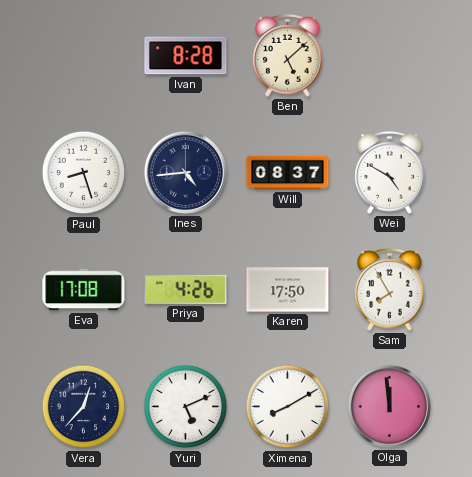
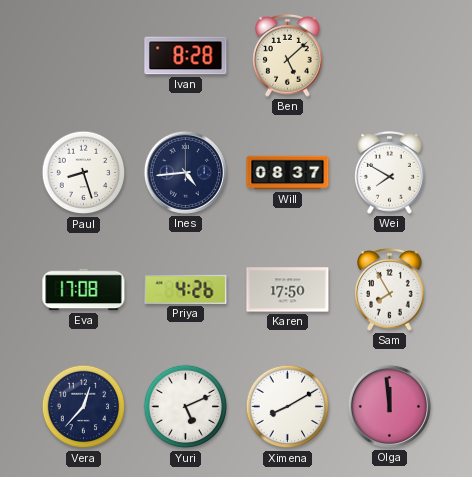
Wei: 4:50 -> 7:50
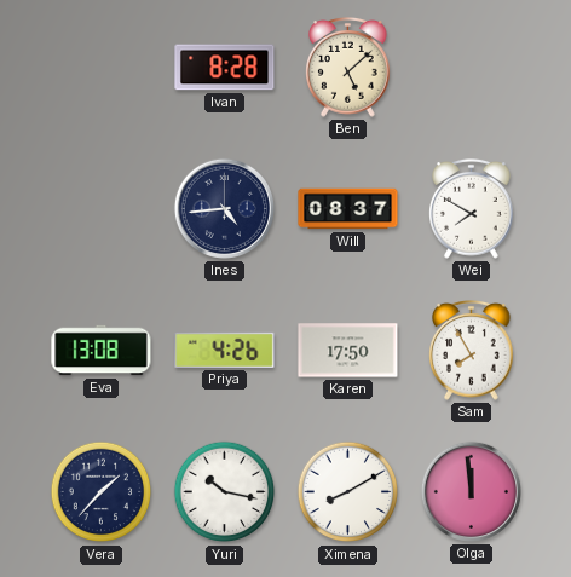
Paul: 8:27 -> none
Eva: 17:08 -> 13:08
Vera: 12:37 -> 1:37
Yuri: 5:11 -> 10:17
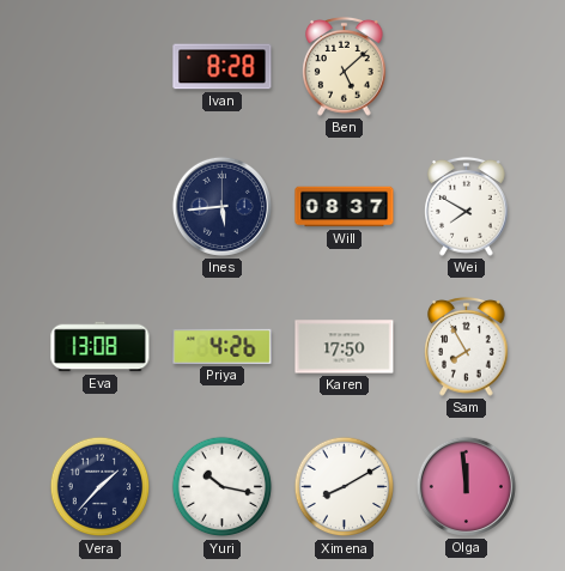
Ines: 4:44 -> 5:44
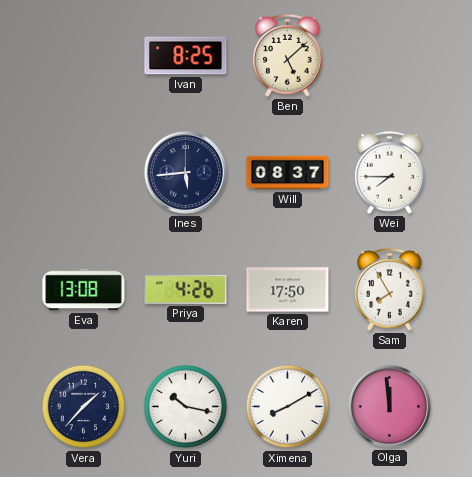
Ivan: 8:28 -> 8:25
Wei: 7:50 -> 7:45
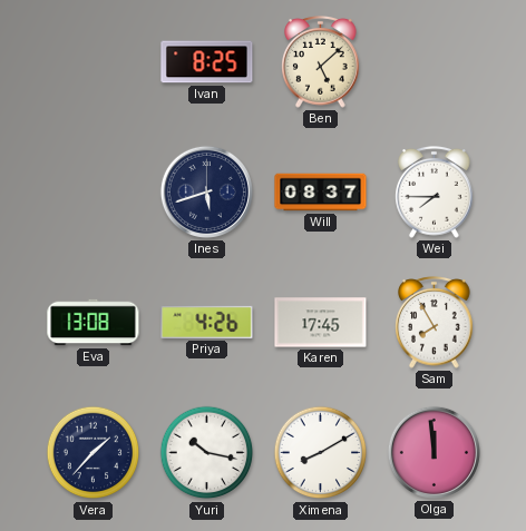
Ines: 5:44 -> 5:42
Karen: 17:50 -> 17:45
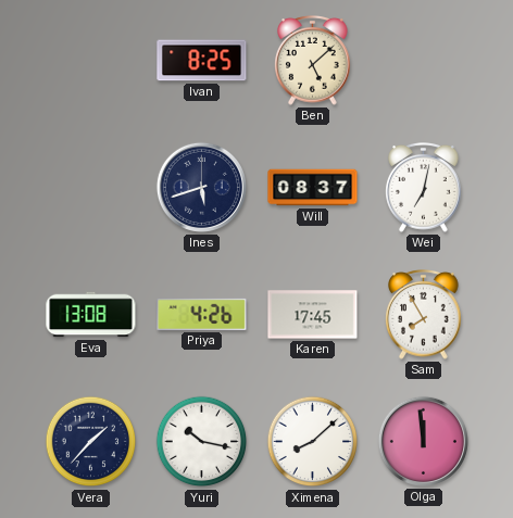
Wei: 7:45 -> 7:02
Ximena: 8:10 -> 8:08
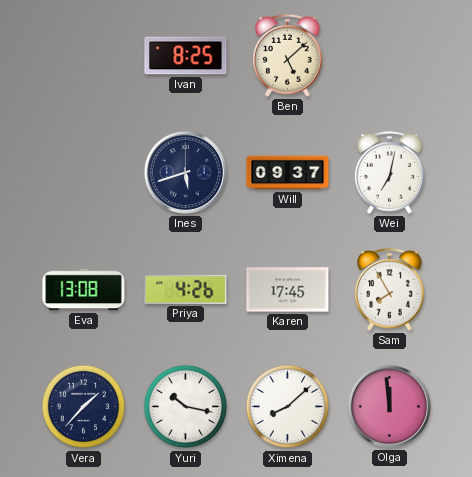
Will: 08:37 -> 09:37
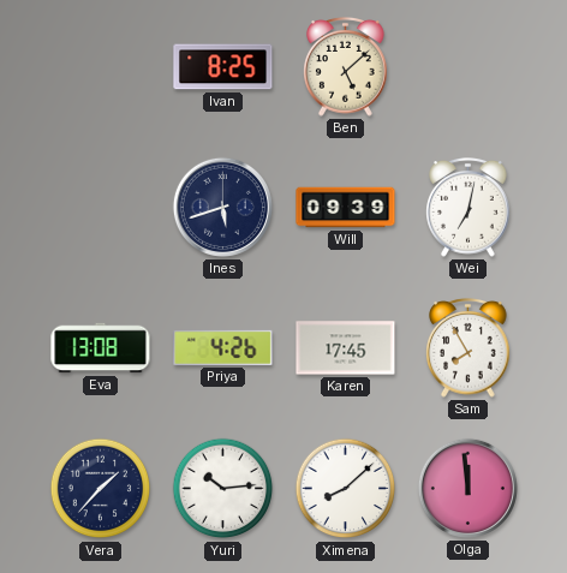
Will: 09:37 -> 09:39
Yuri: 10:17 -> 10:14
